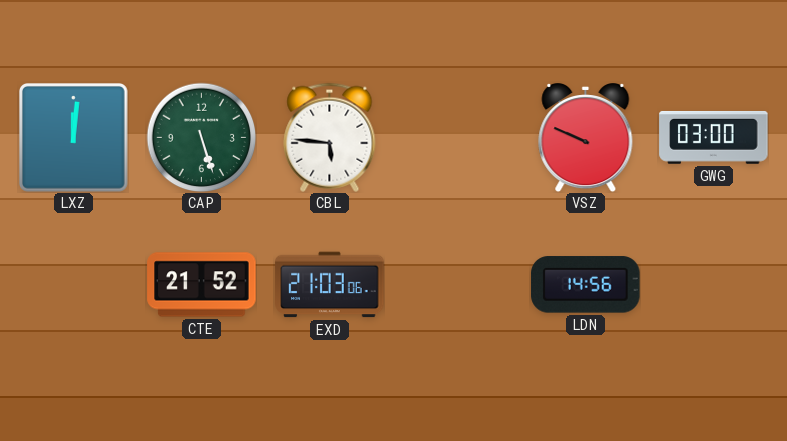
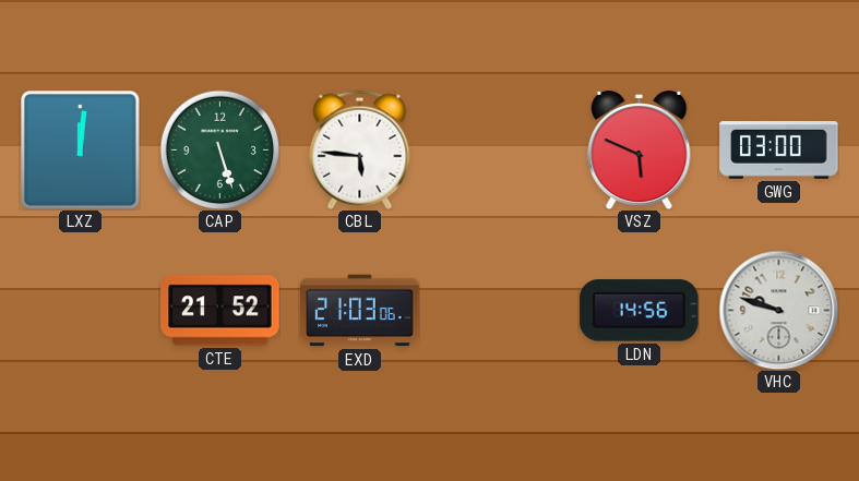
VSZ: 9:49 -> 5:49
VHC: none -> 9:48
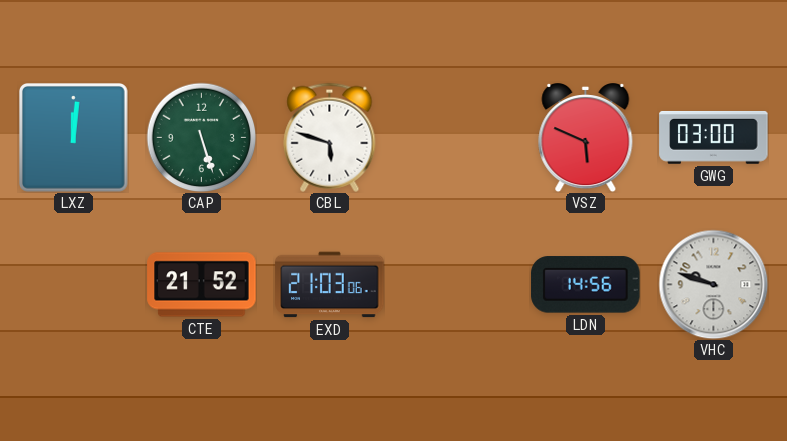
CBL: 5:46 -> 5:48
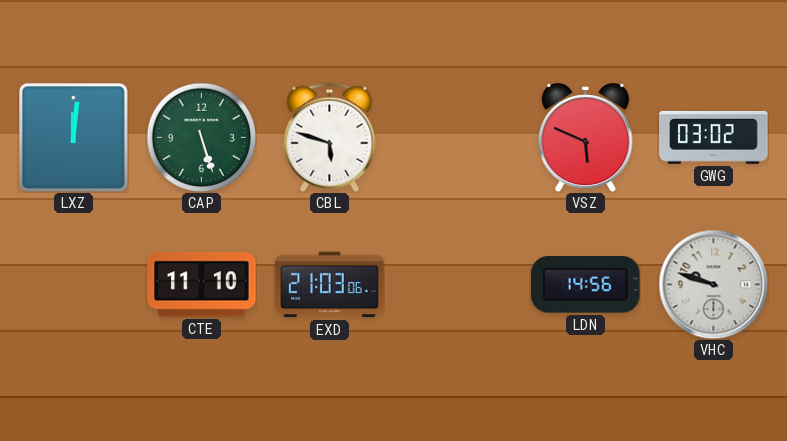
GWG: 03:00 -> 03:02
CTE: 21:52 -> 11:10
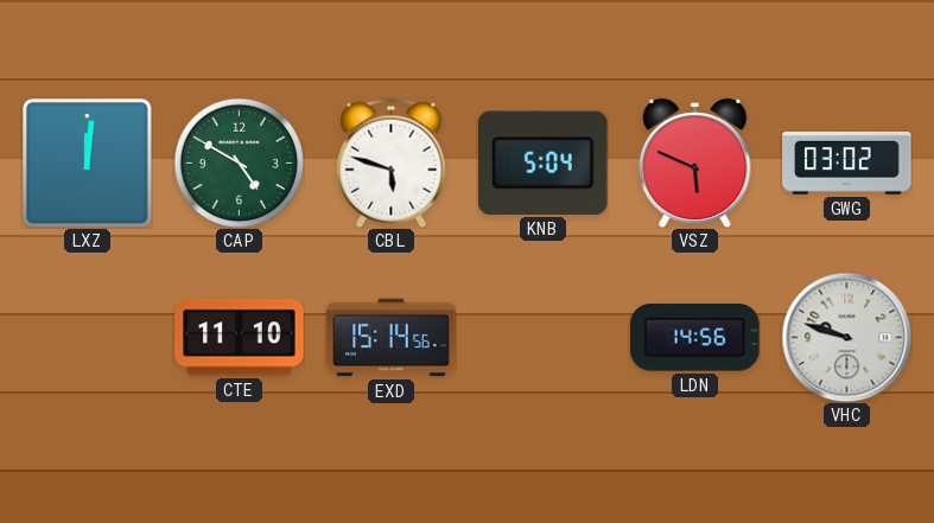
CAP: 5:27 -> 4:50
KNB: none -> 5:04
EXD: 21:03 -> 15:14
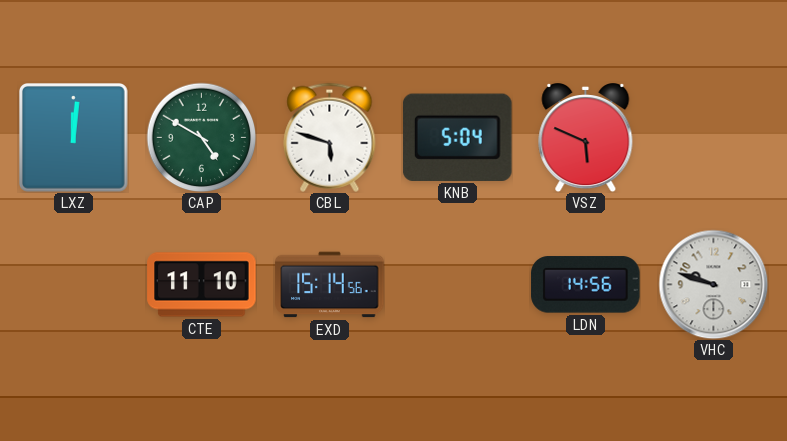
GWG: 03:02 -> none
